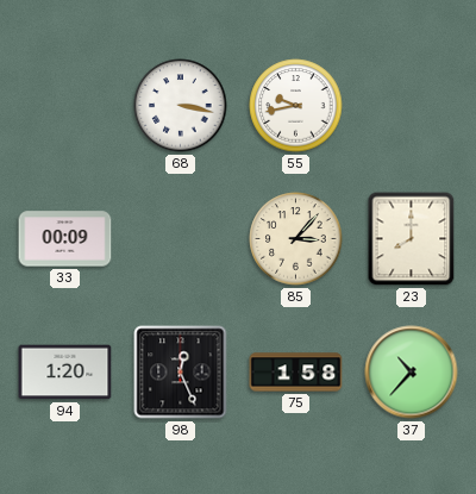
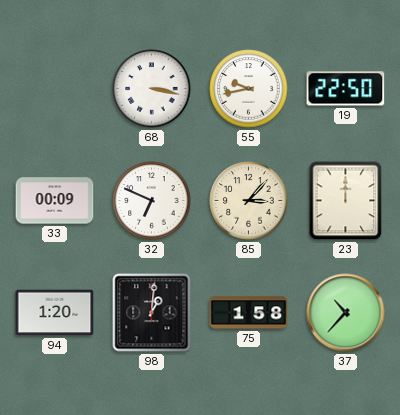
19: none -> 22:50
32: none -> 6:49
23: 8:00 -> 12:00
98: 12:26 -> 1:01
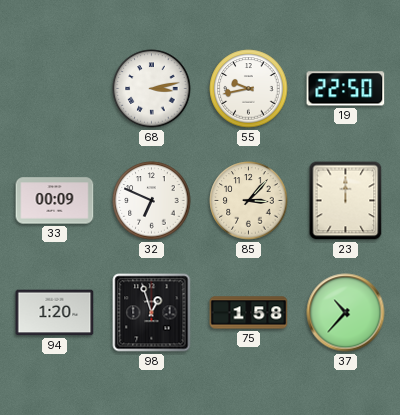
68: 3:17 -> 3:13
98: 1:01 -> 12:57
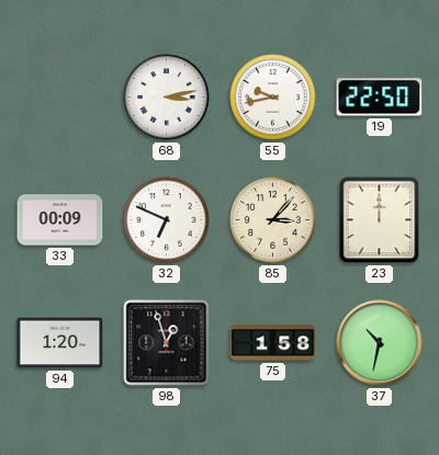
37: 10:37 -> 10:32
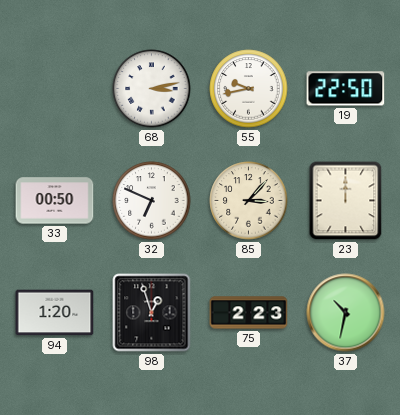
33: 00:09 -> 00:50
75: 1:58 -> 2:23
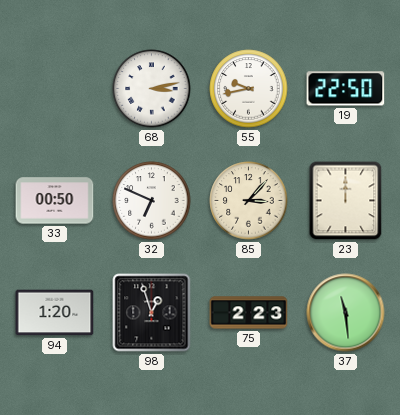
37: 10:32 -> 11:29
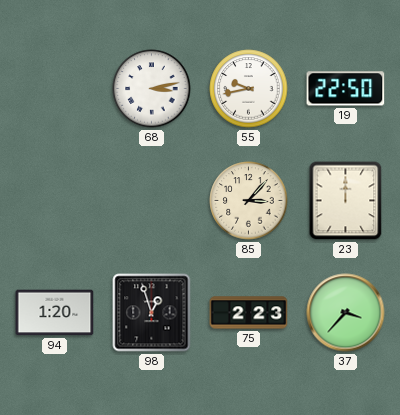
33: 00:50 -> none
32: 6:49 -> none
37: 11:29 -> 3:37
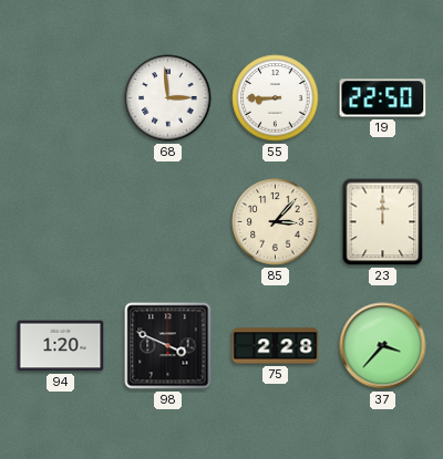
68: 3:13 -> 2:59
55: 9:43 -> 8:45
98: 12:57 -> 3:49
75: 2:23 -> 2:28
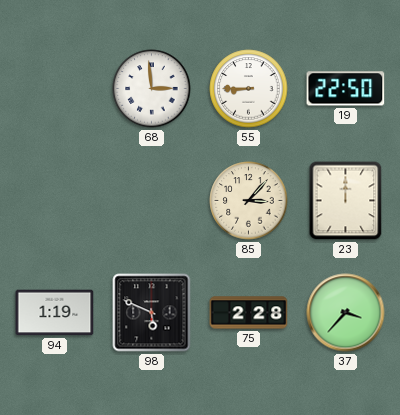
94: 1:20 -> 1:19
98: 3:49 -> 5:49
